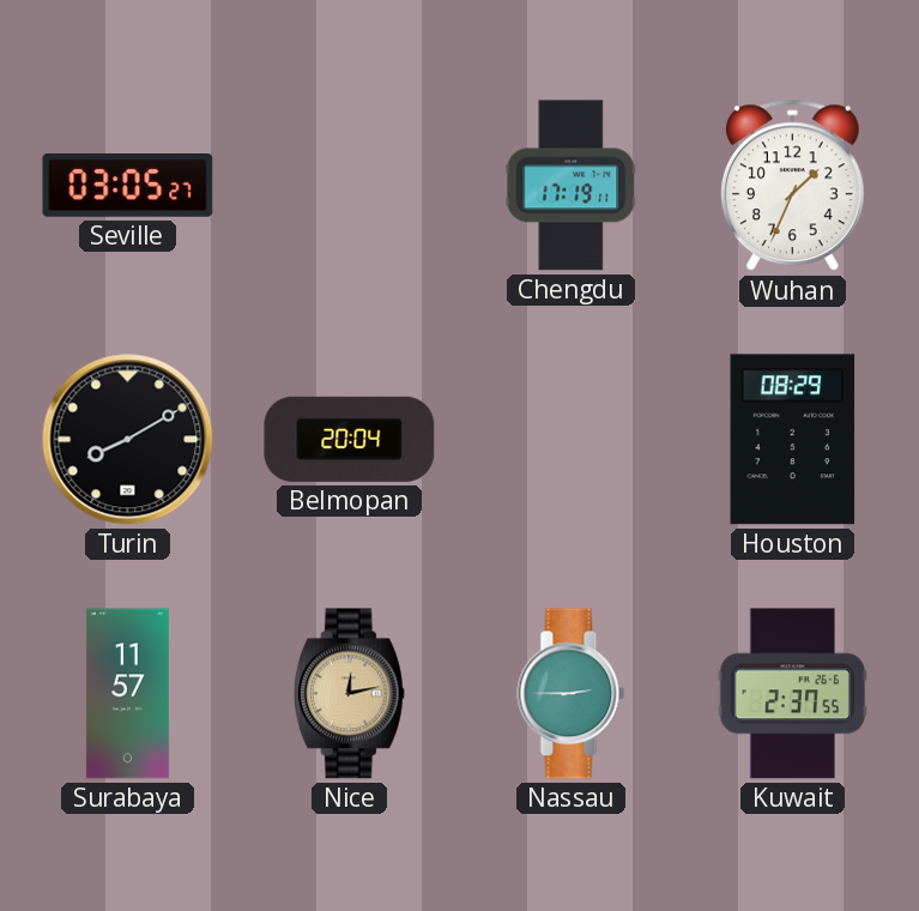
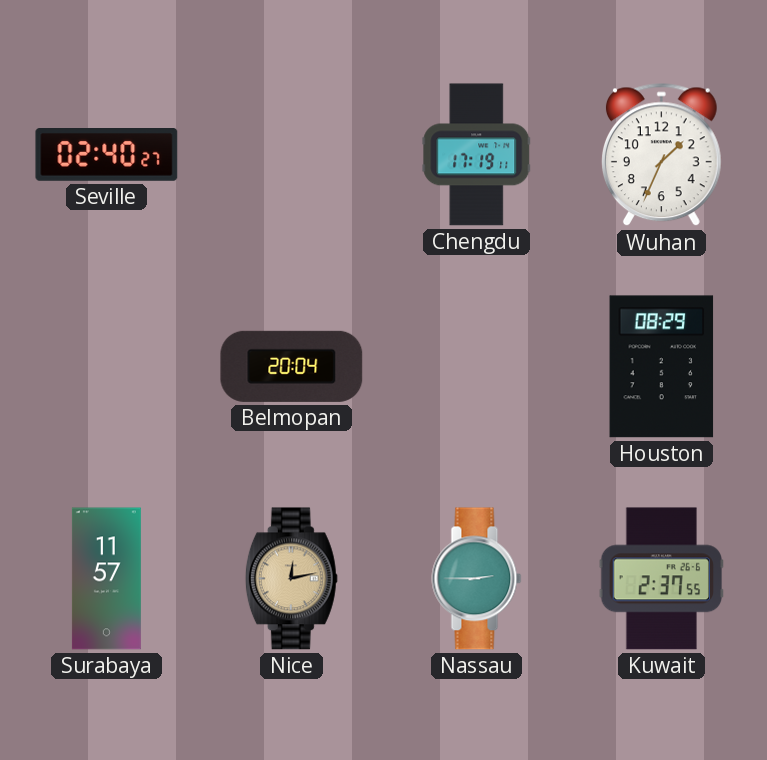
Seville: 03:05 -> 02:40
Turin: 8:10 -> none
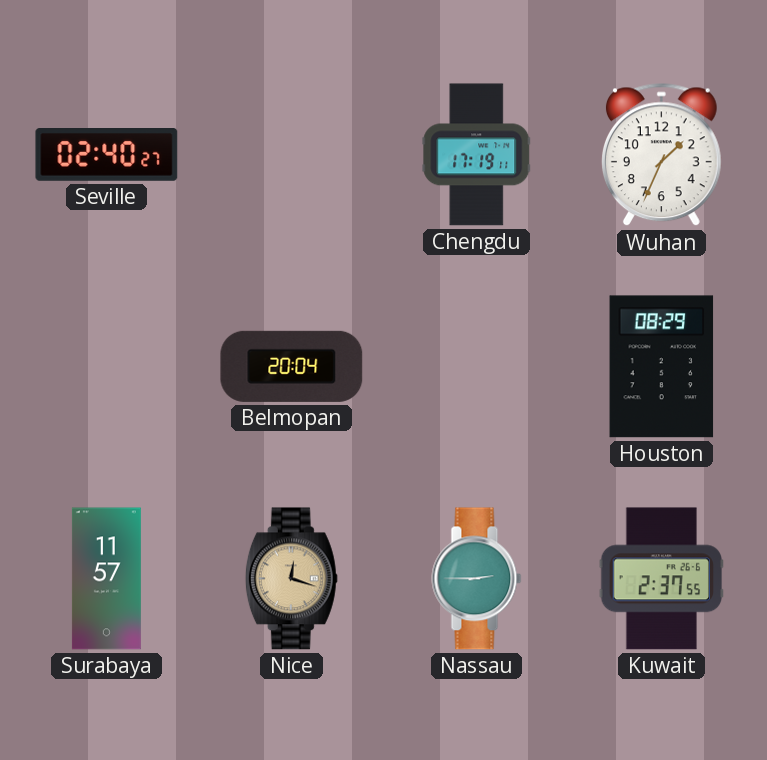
Nice: 12:13 -> 12:18
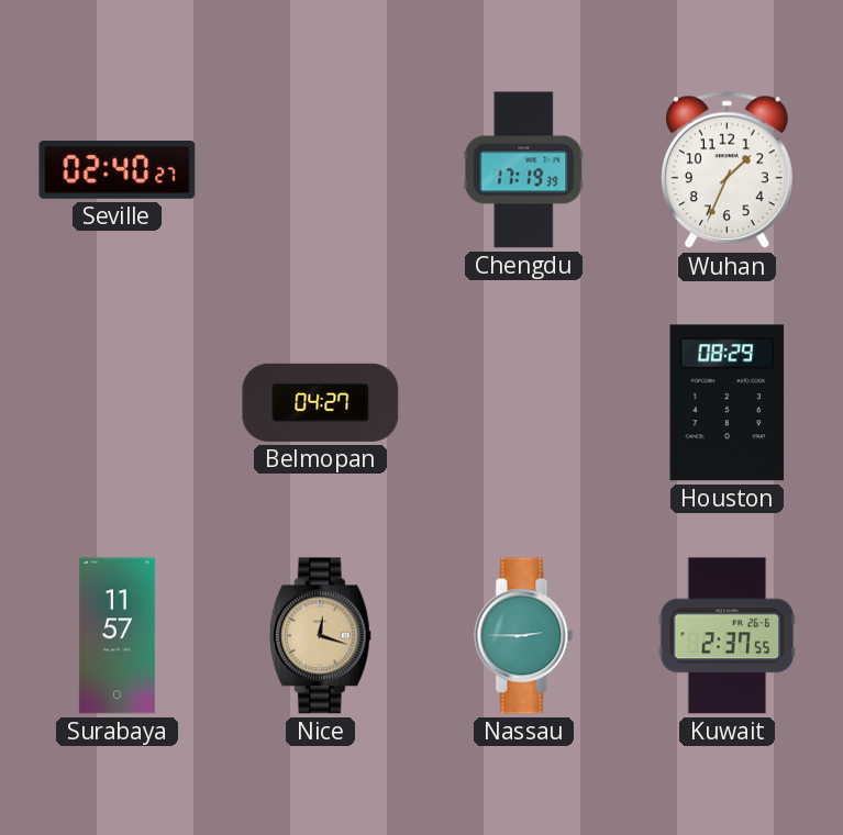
Chengdu: 17:19:11 -> 17:19:39
Belmopan: 20:04 -> 04:27
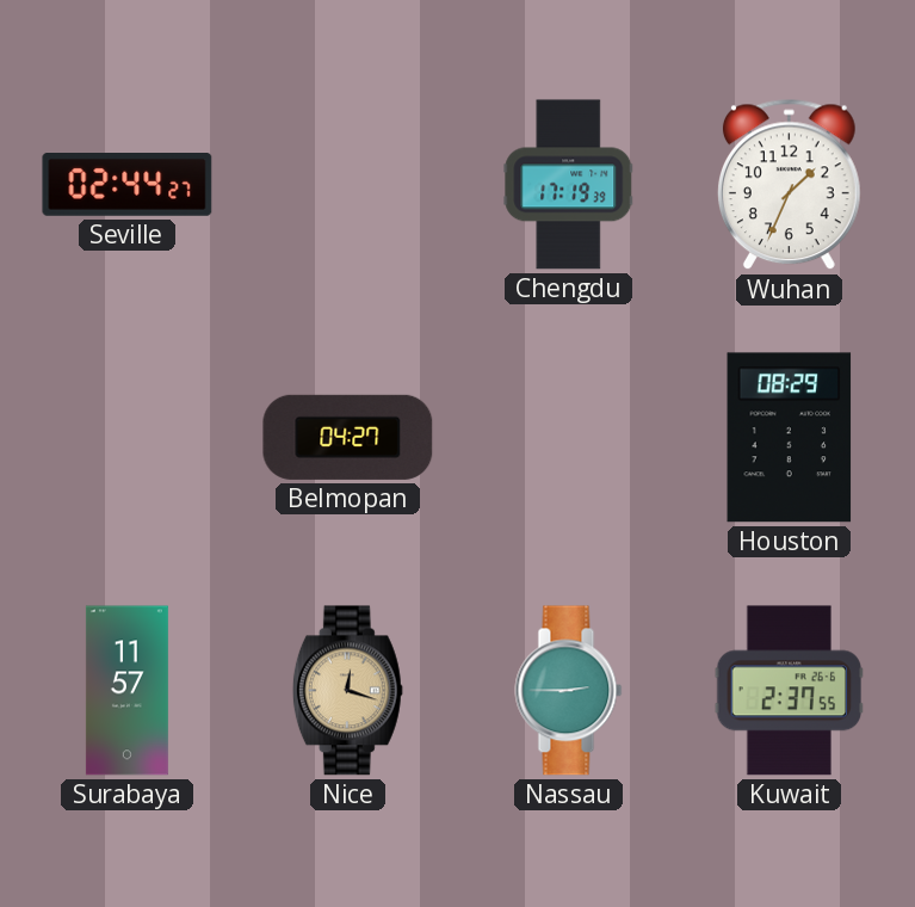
Seville: 02:40 -> 02:44
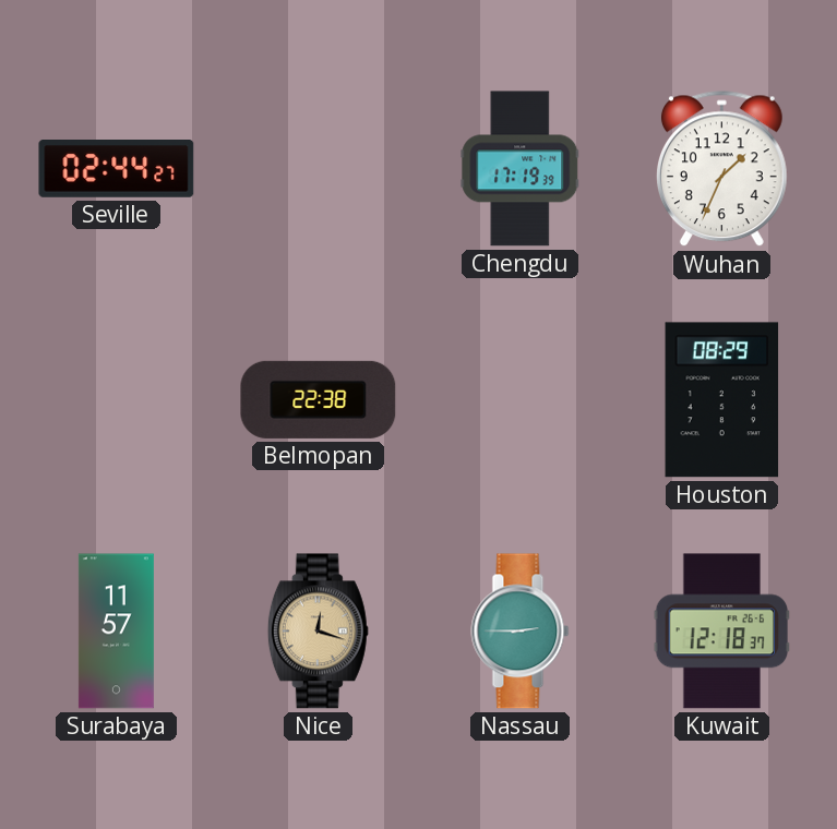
Belmopan: 04:27 -> 22:38
Kuwait: 2:37 -> 12:18
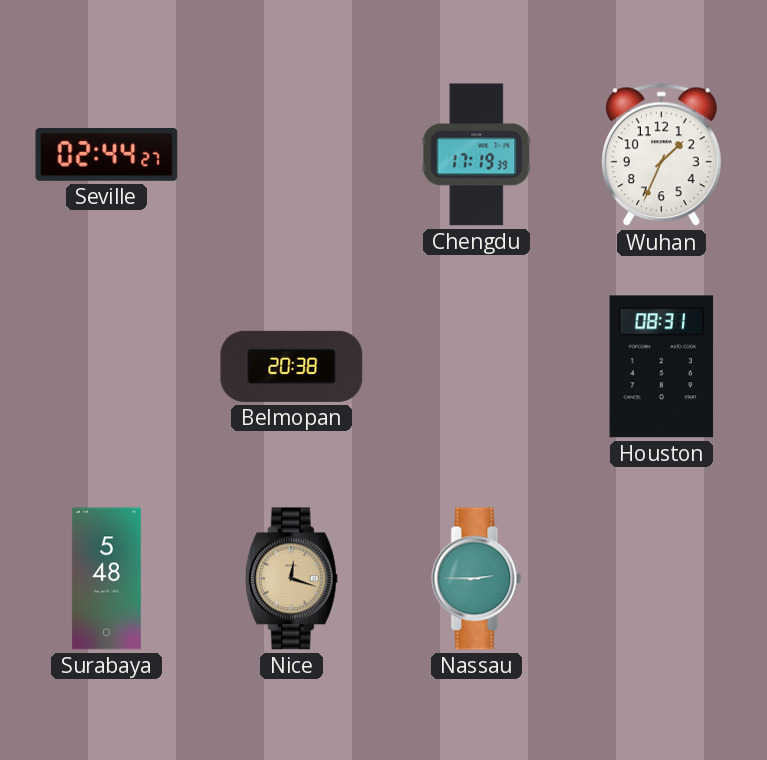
Belmopan: 22:38 -> 20:38
Houston: 08:29 -> 08:31
Surabaya: 11:57 -> 5:48
Kuwait: 12:18 -> none
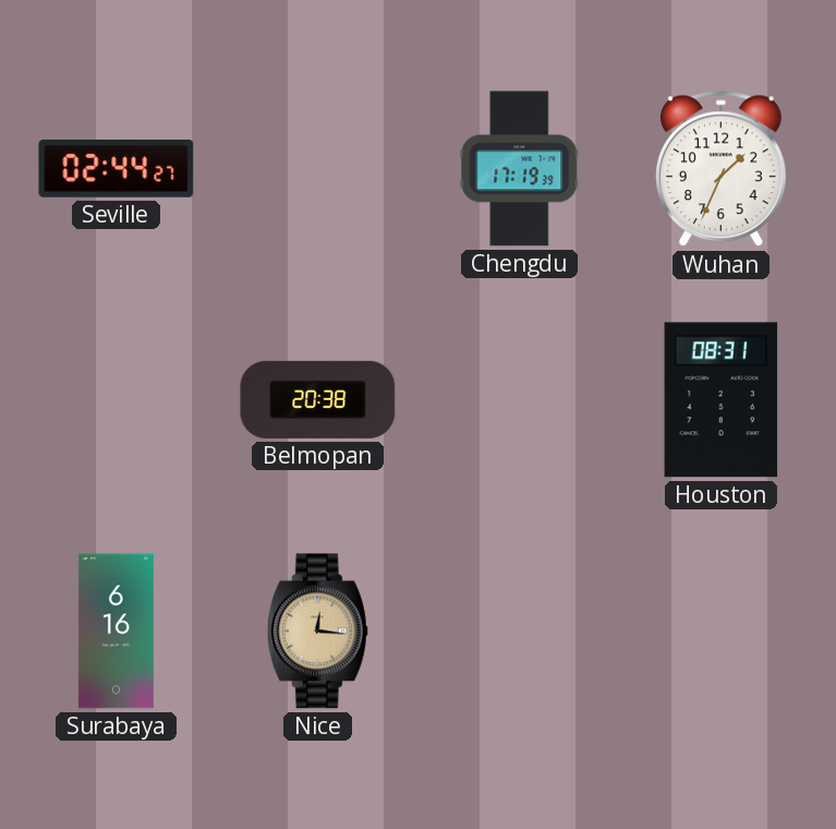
Surabaya: 5:48 -> 6:16
Nice: 12:18 -> 12:16
Nassau: 2:45 -> none
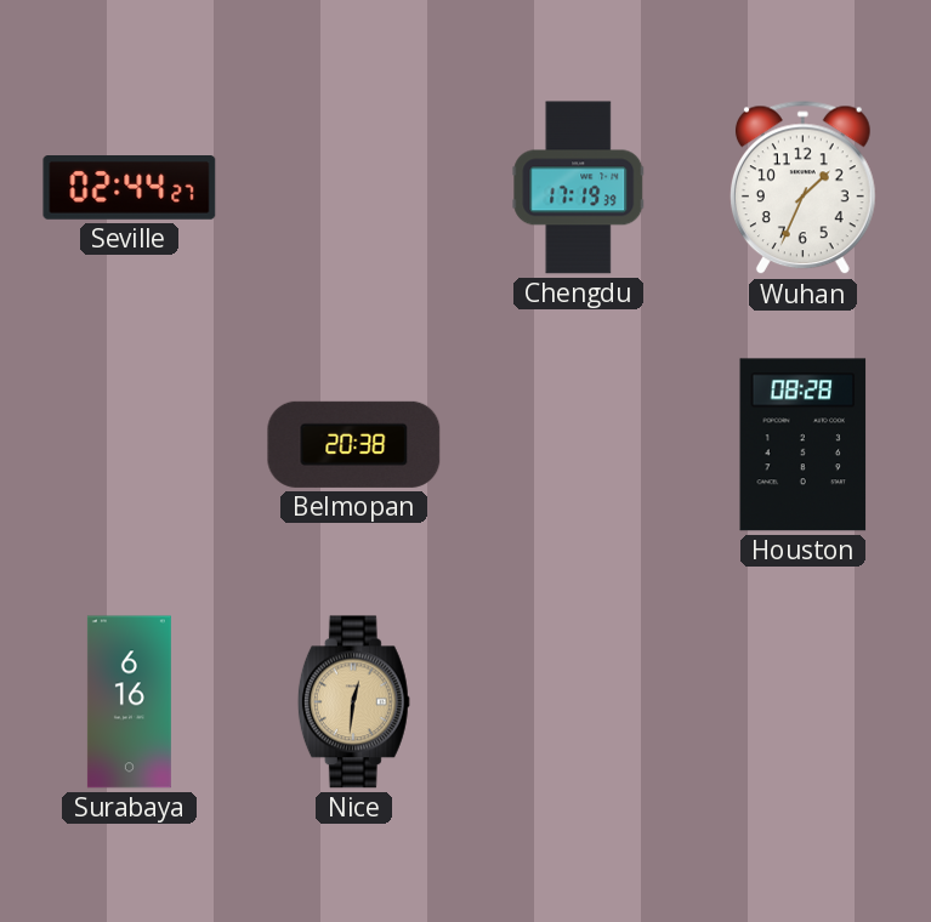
Houston: 08:31 -> 08:28
Nice: 12:16 -> 12:31
